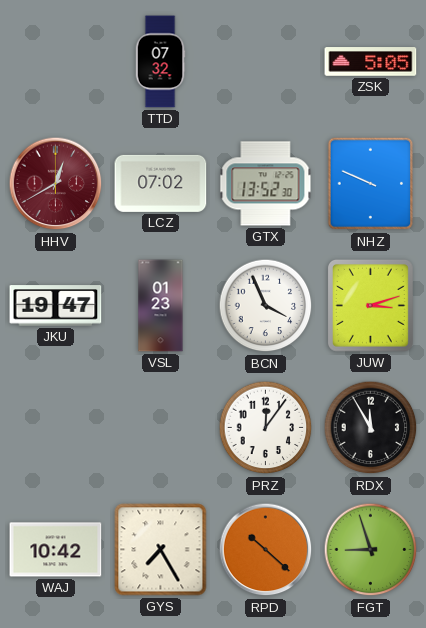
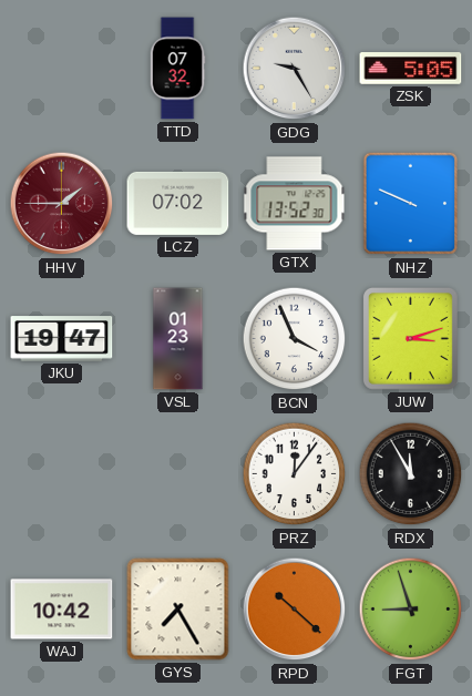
GDG: none -> 9:25
HHV: 12:40 -> 1:45
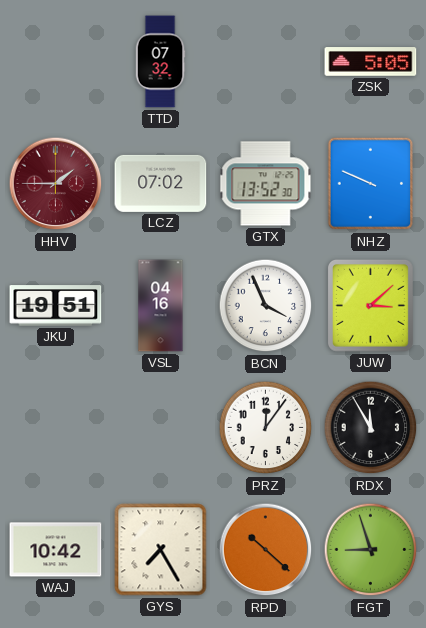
GDG: 9:25 -> none
JKU: 19:47 -> 19:51
VSL: 01:23 -> 04:16
JUW: 3:12 -> 3:08
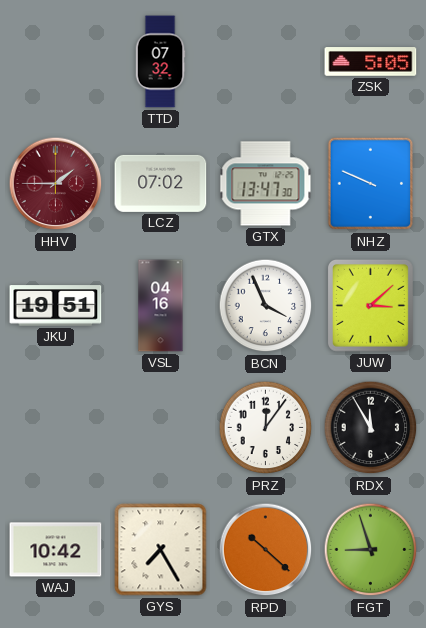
GTX: 13:52 -> 13:47
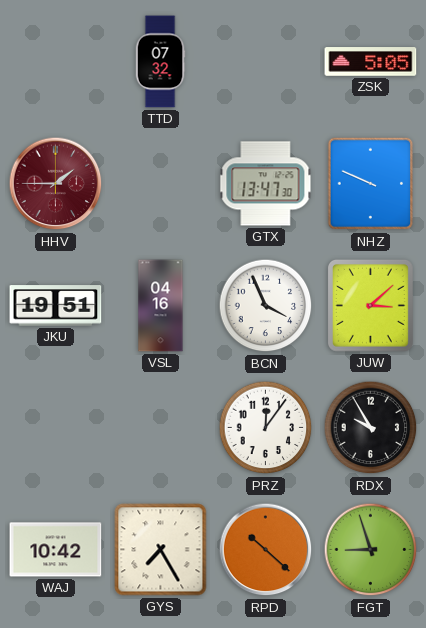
LCZ: 07:02 -> none
RDX: 11:55 -> 9:55
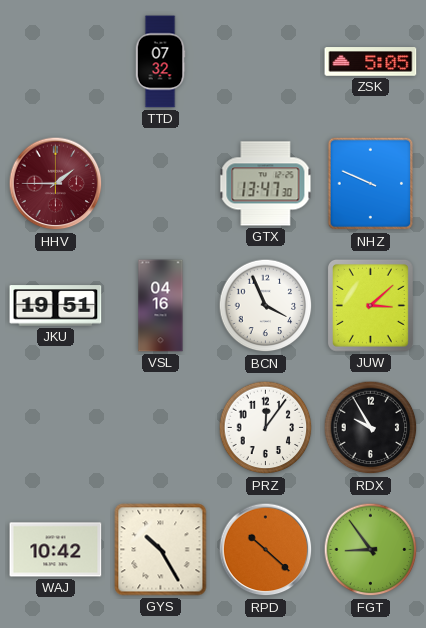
GYS: 7:25 -> 10:25
FGT: 8:57 -> 8:54
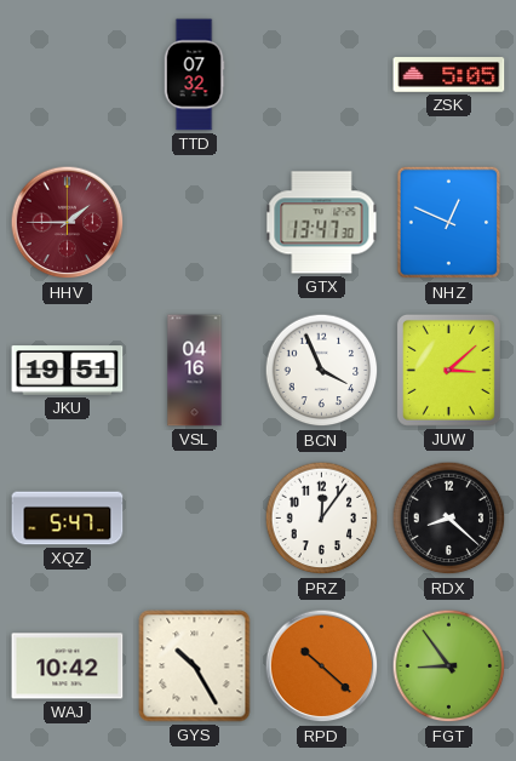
NHZ: 9:49 -> 12:49
XQZ: none -> 5:47
RDX: 9:55 -> 8:22
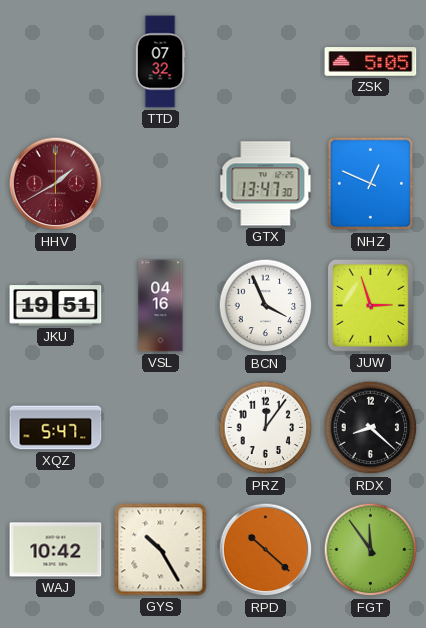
HHV: 1:45 -> 1:40
JUW: 3:08 -> 2:57
FGT: 8:54 -> 11:54
